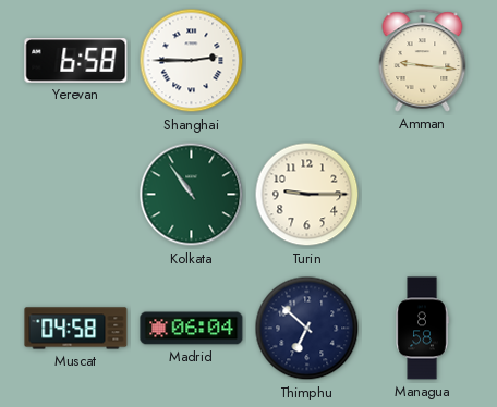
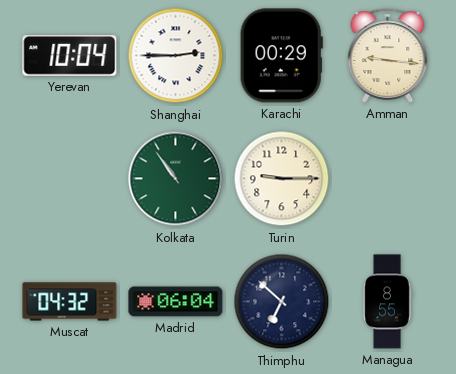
Yerevan: 6:58 -> 10:04
Karachi: none -> 00:29
Muscat: 04:58 -> 04:32
Managua: 8:58 -> 8:55
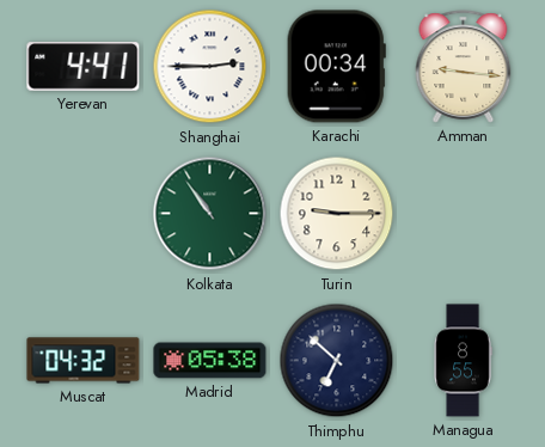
Yerevan: 10:04 -> 4:41
Karachi: 00:29 -> 00:34
Madrid: 06:04 -> 05:38
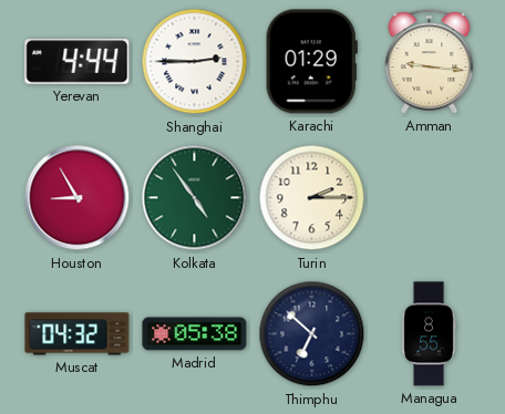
Yerevan: 4:41 -> 4:44
Karachi: 00:34 -> 01:29
Houston: none -> 8:55
Kolkata: 10:54 -> 4:54
Turin: 9:15 -> 2:15
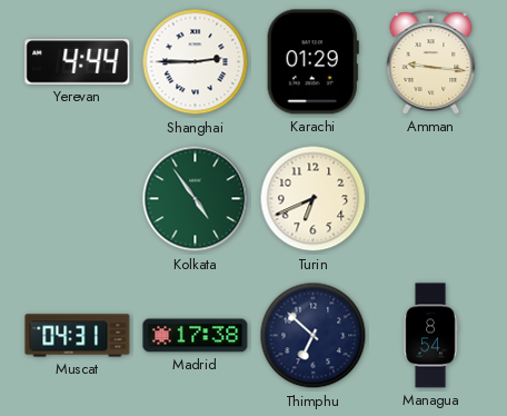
Houston: 8:55 -> none
Turin: 2:15 -> 6:41
Muscat: 04:32 -> 04:31
Madrid: 05:38 -> 17:38
Managua: 8:55 -> 8:54
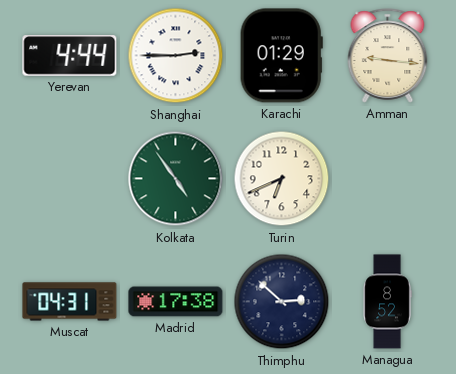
Thimphu: 6:52 -> 2:52
Managua: 8:54 -> 8:52
